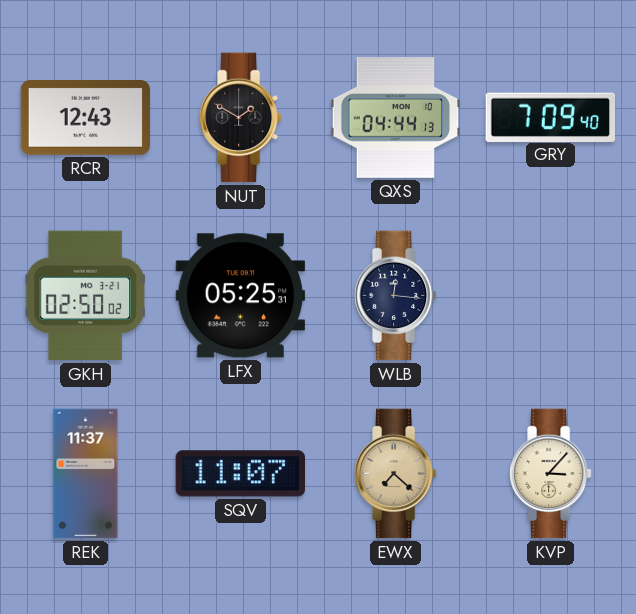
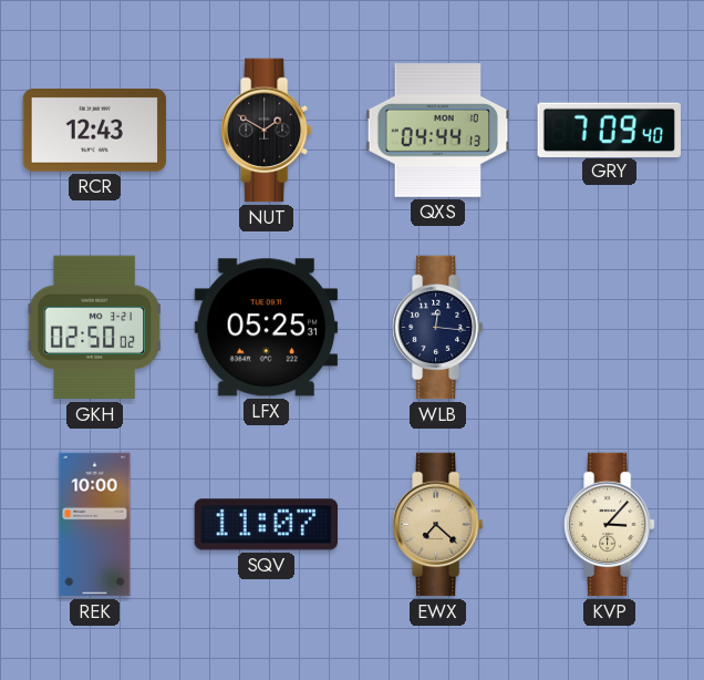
REK: 11:37 -> 10:00
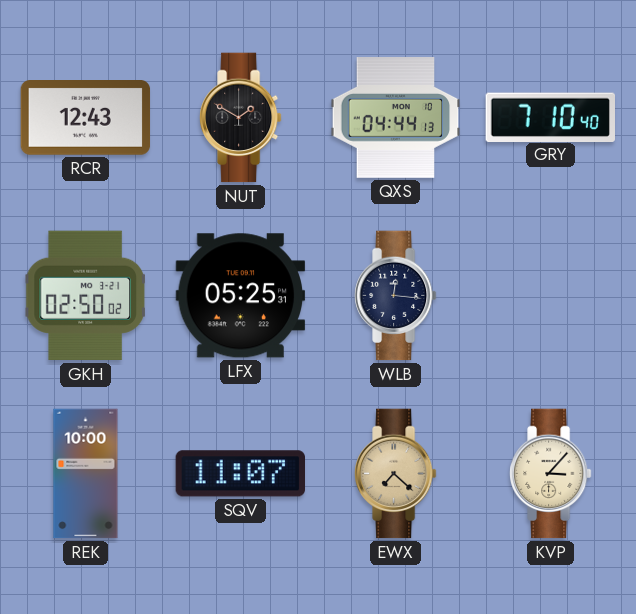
GRY: 7:09 -> 7:10
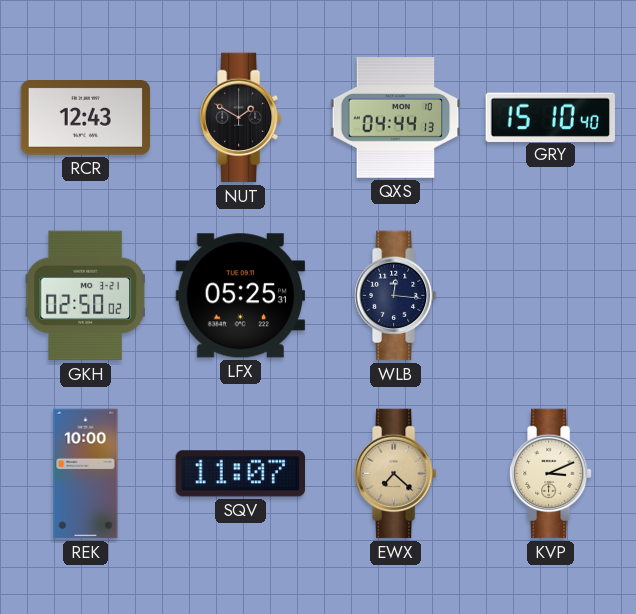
GRY: 7:10 -> 15:10
KVP: 3:07 -> 3:11
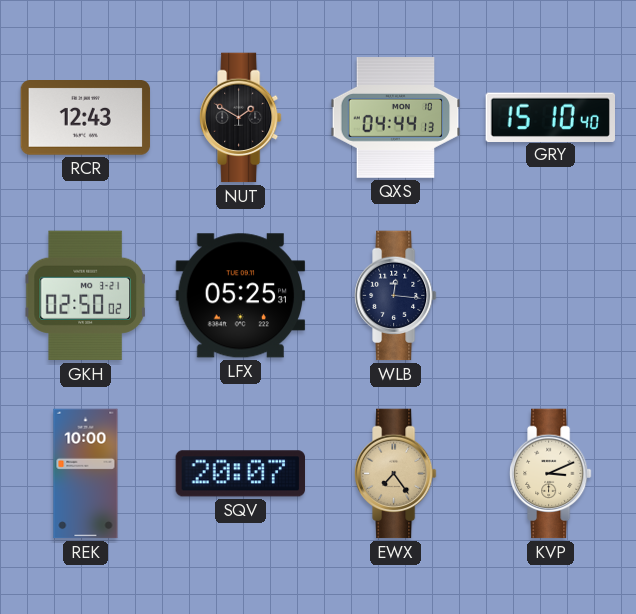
SQV: 11:07 -> 20:07
EWX: 7:22 -> 7:24
